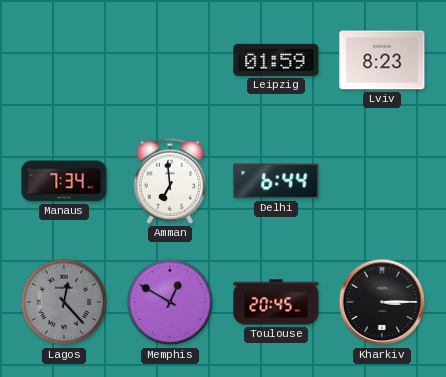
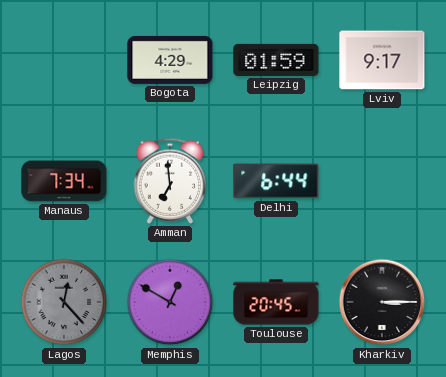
Bogota: none -> 4:29
Lviv: 8:23 -> 9:17
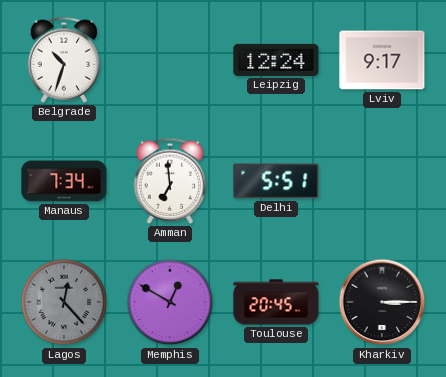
Belgrade: none -> 10:33
Bogota: 4:29 -> none
Leipzig: 01:59 -> 12:24
Delhi: 6:44 -> 5:51
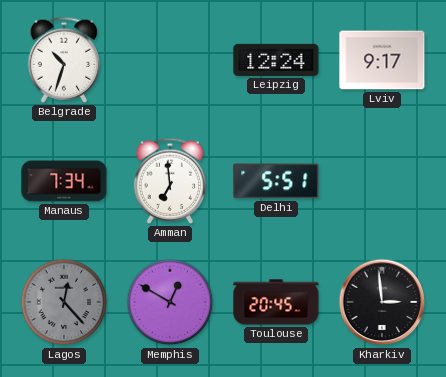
Kharkiv: 3:15 -> 2:59
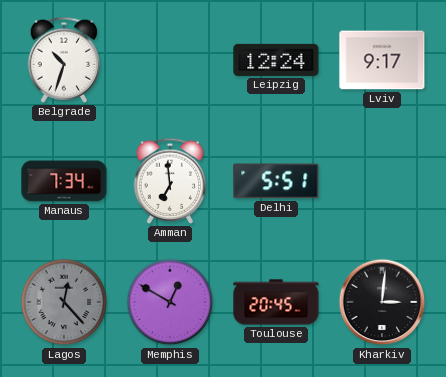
Kharkiv: 2:59 -> 3:01
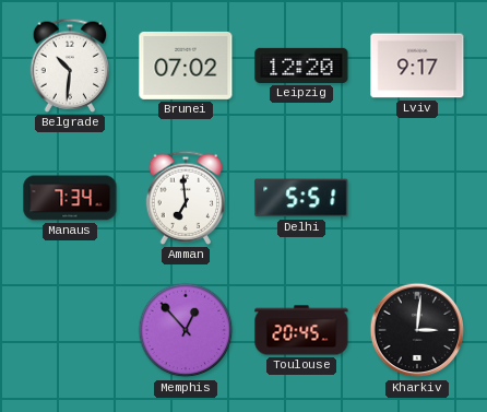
Belgrade: 10:33 -> 10:31
Brunei: none -> 07:02
Leipzig: 12:24 -> 12:20
Lagos: 12:23 -> none
Memphis: 12:50 -> 12:53
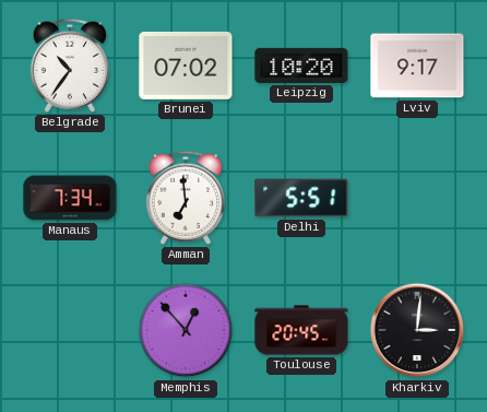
Belgrade: 10:31 -> 10:36
Leipzig: 12:20 -> 10:20
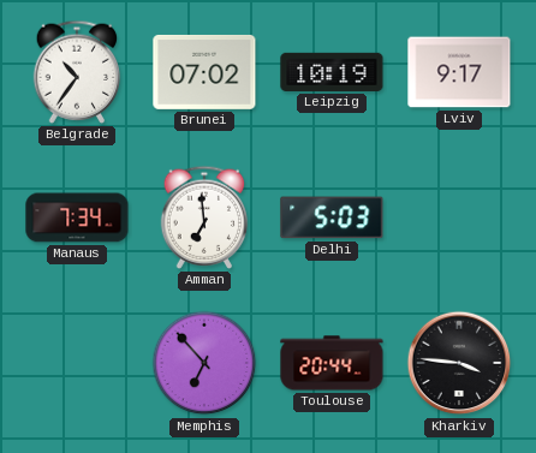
Leipzig: 10:20 -> 10:19
Delhi: 5:51 -> 5:03
Memphis: 12:53 -> 6:53
Toulouse: 20:45 -> 20:44
Kharkiv: 3:01 -> 3:46
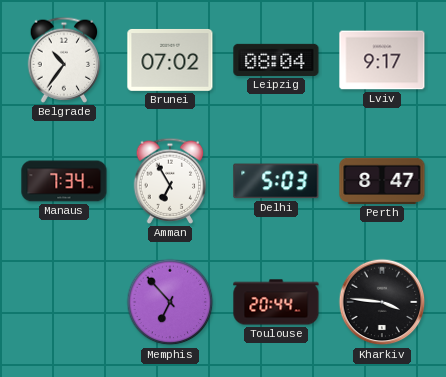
Leipzig: 10:19 -> 08:04
Amman: 6:59 -> 6:55
Perth: none -> 8:47
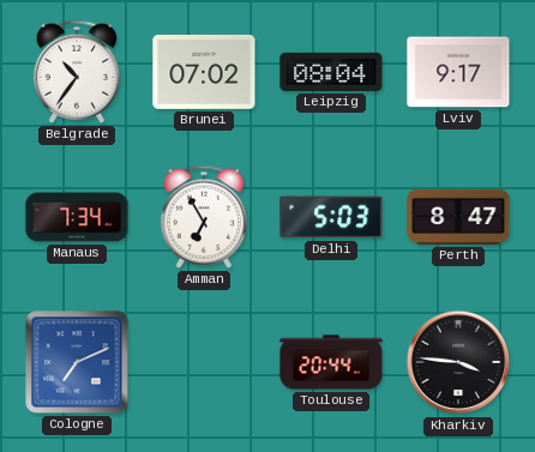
Cologne: none -> 7:11
Memphis: 6:53 -> none
